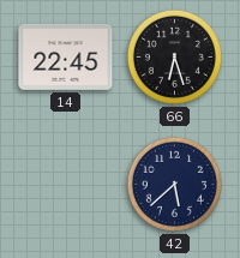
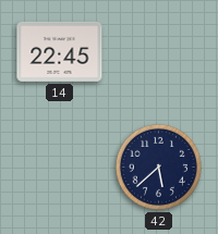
66: 6:27 -> none
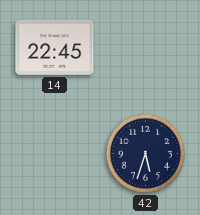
42: 5:38 -> 5:33
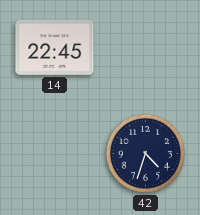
42: 5:33 -> 4:33
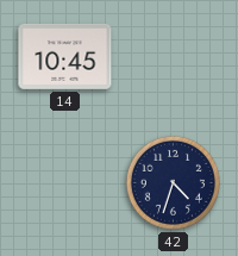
14: 22:45 -> 10:45
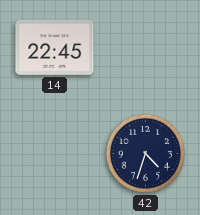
14: 10:45 -> 22:45
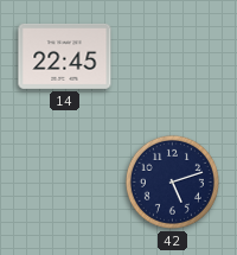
42: 4:33 -> 5:12
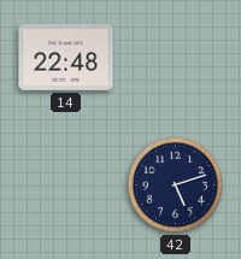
14: 22:45 -> 22:48
